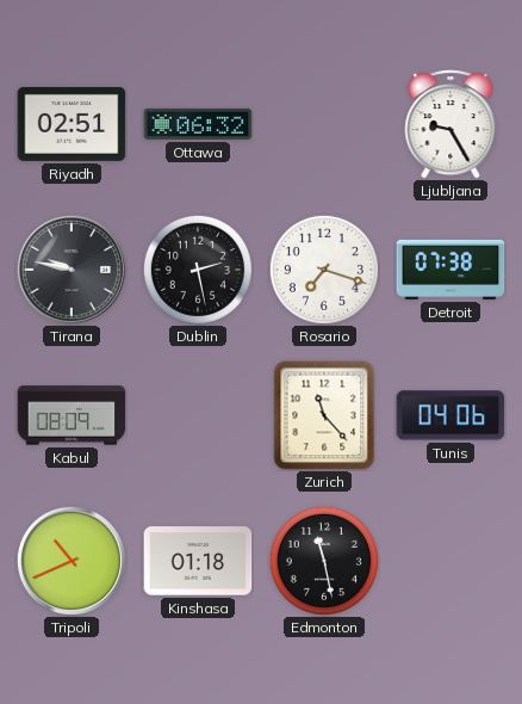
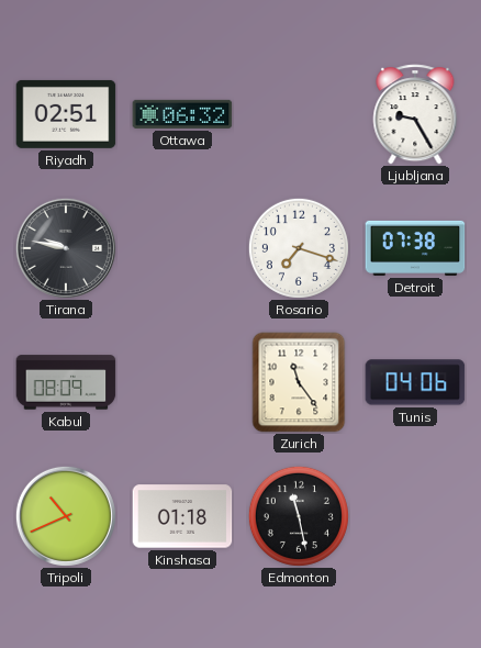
Dublin: 2:28 -> none
Zurich: 11:23 -> 11:24
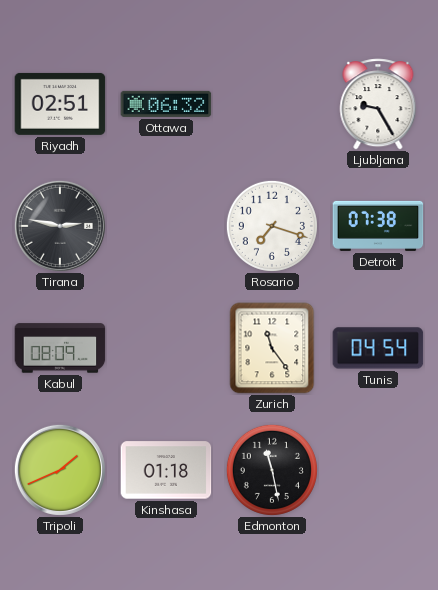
Tirana: 9:47 -> 2:47
Tunis: 04:06 -> 04:54
Tripoli: 10:41 -> 1:41
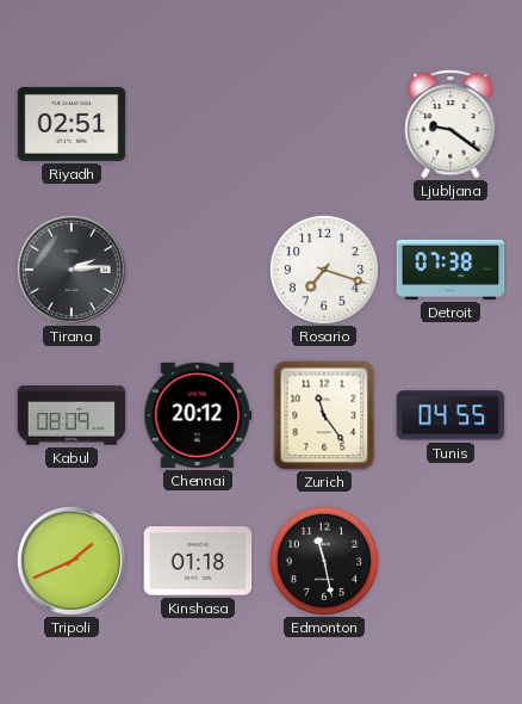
Ottawa: 06:32 -> none
Ljubljana: 9:25 -> 9:21
Tirana: 2:47 -> 2:14
Chennai: none -> 20:12
Tunis: 04:54 -> 04:55
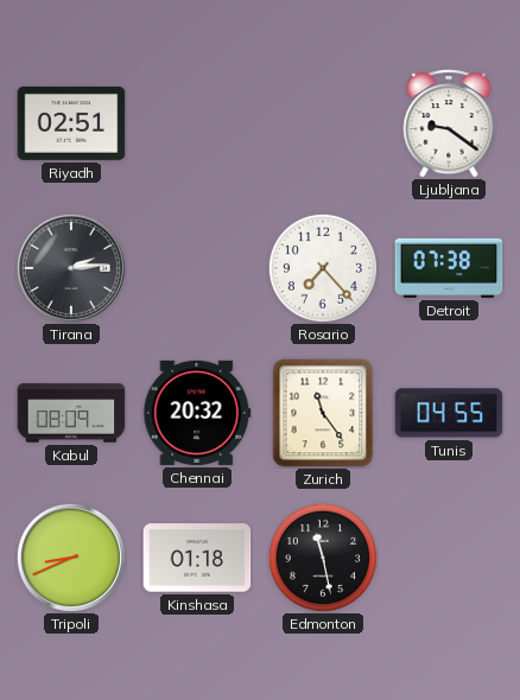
Rosario: 7:18 -> 7:23
Chennai: 20:12 -> 20:32
Tripoli: 1:41 -> 8:41
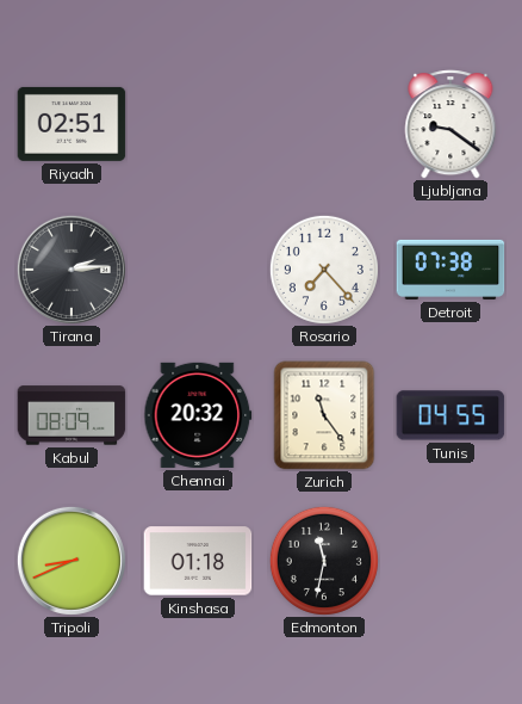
Edmonton: 11:28 -> 11:32
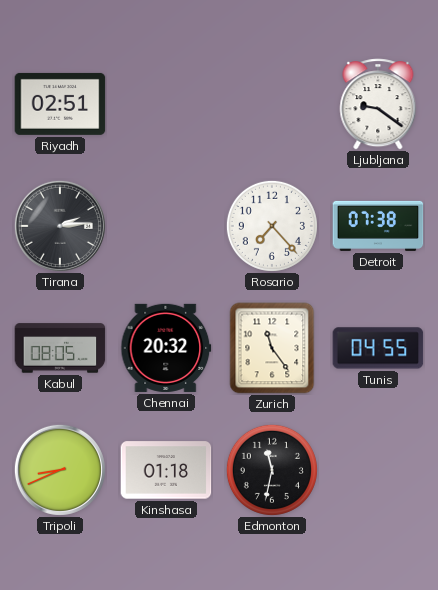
Kabul: 08:09 -> 08:05
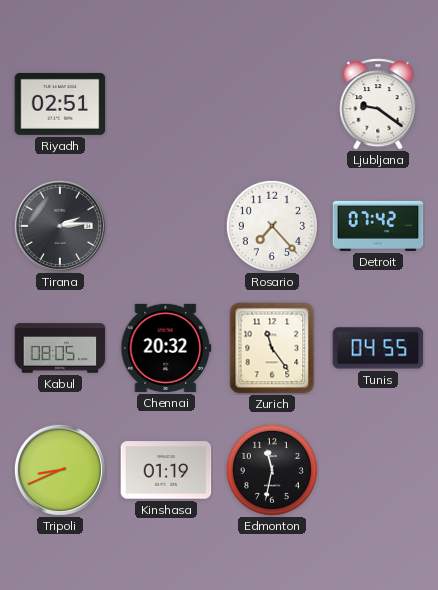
Detroit: 07:38 -> 07:42
Kinshasa: 01:18 -> 01:19
